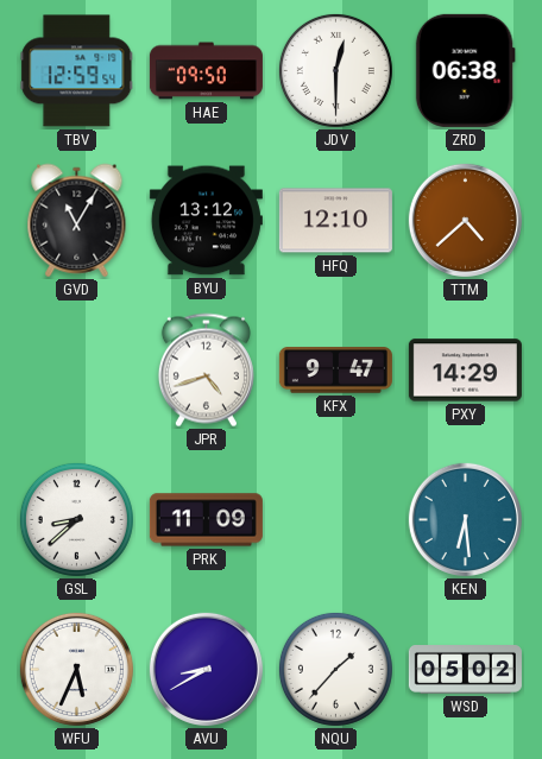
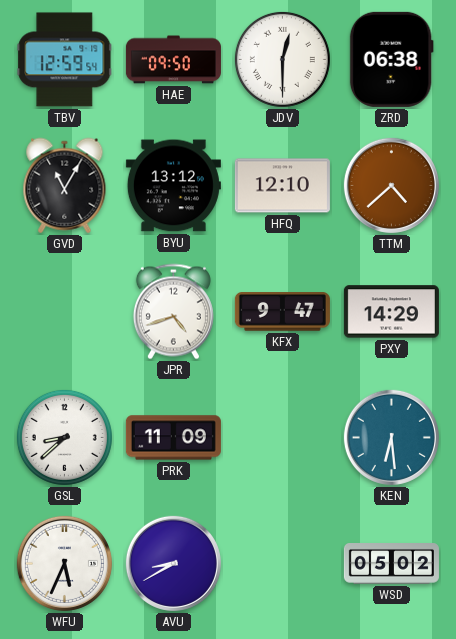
NQU: 1:37 -> none
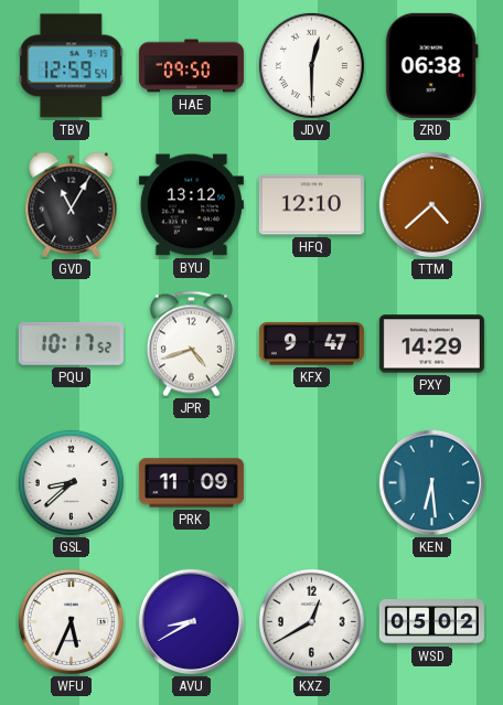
PQU: none -> 10:17
KXZ: none -> 12:40
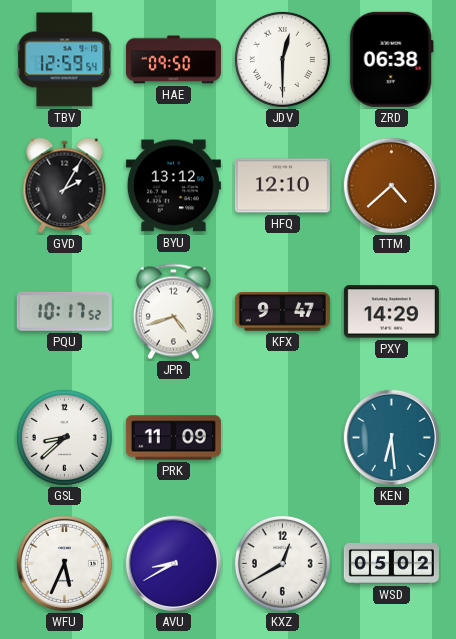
GVD: 11:05 -> 2:05
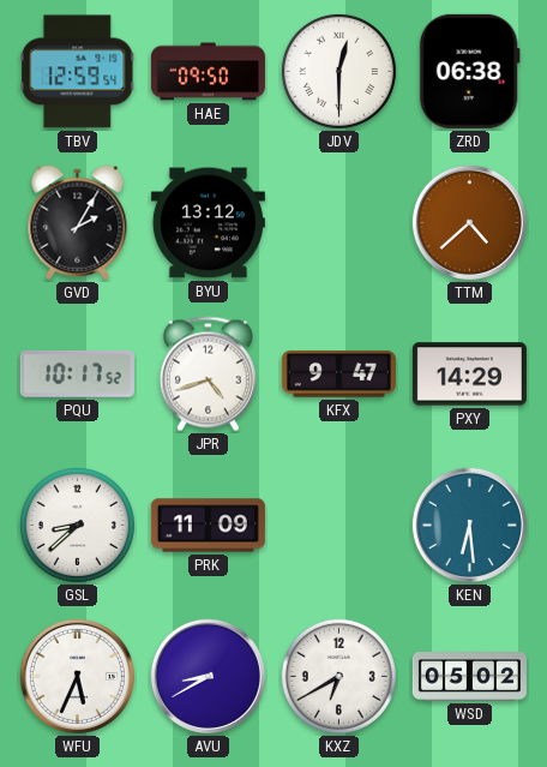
HFQ: 12:10 -> none
KXZ: 12:40 -> 6:40
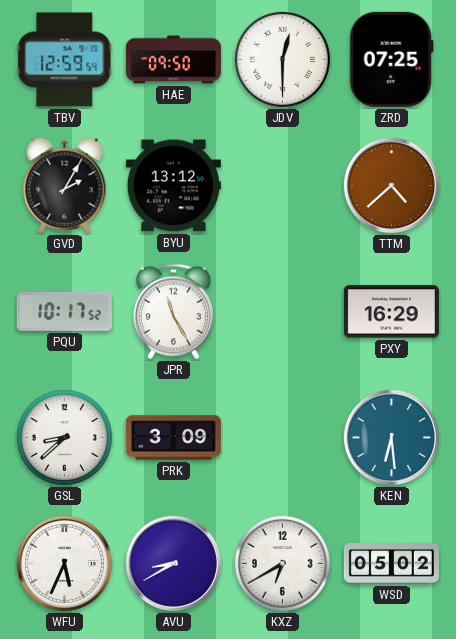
ZRD: 06:38 -> 07:25
JPR: 4:42 -> 11:25
KFX: 9:47 -> none
PXY: 14:29 -> 16:29
PRK: 11:09 -> 3:09
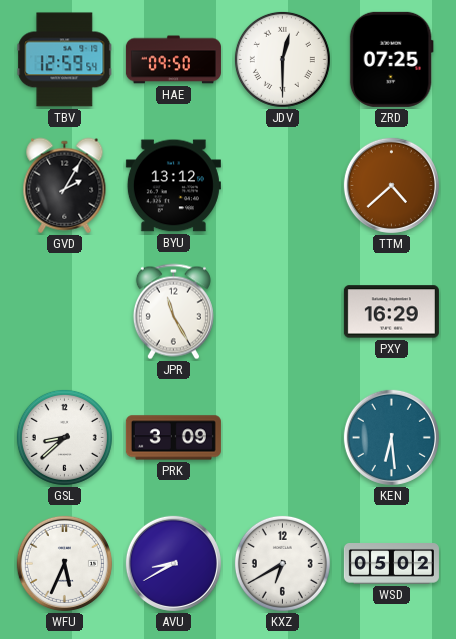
PQU: 10:17 -> none
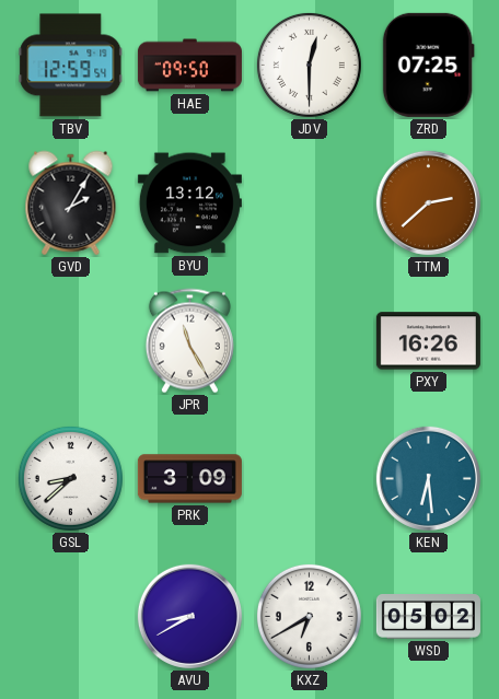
TTM: 4:38 -> 2:38
PXY: 16:29 -> 16:26
WFU: 5:34 -> none
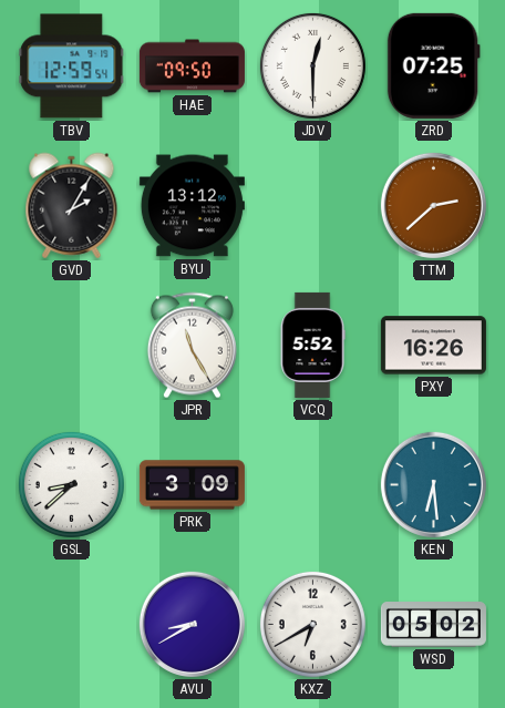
VCQ: none -> 5:52
